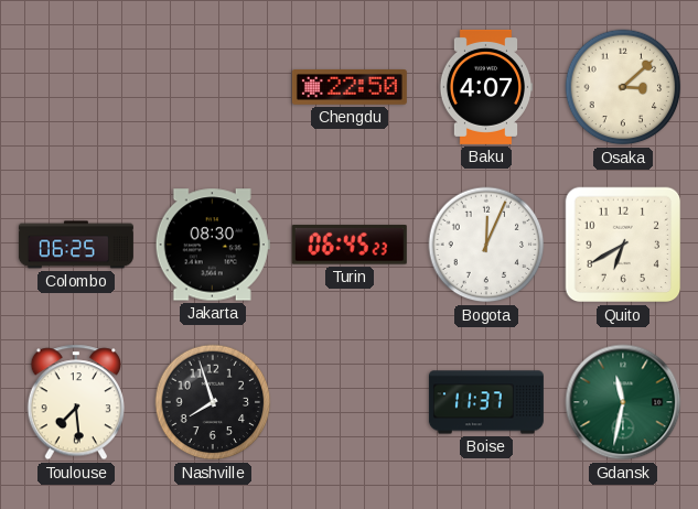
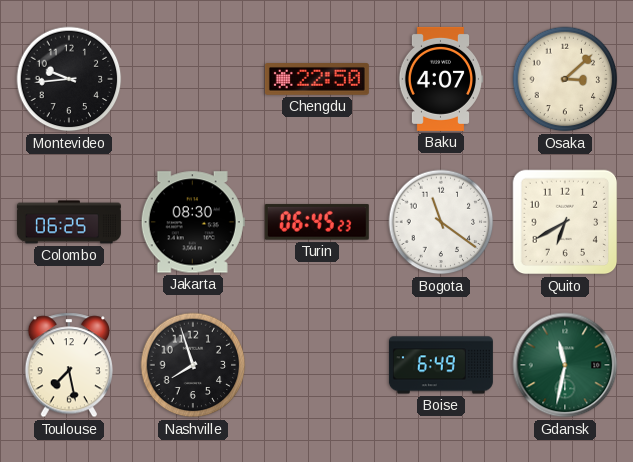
Montevideo: none -> 9:44
Bogota: 12:04 -> 11:21
Toulouse: 7:29 -> 7:28
Boise: 11:37 -> 6:49
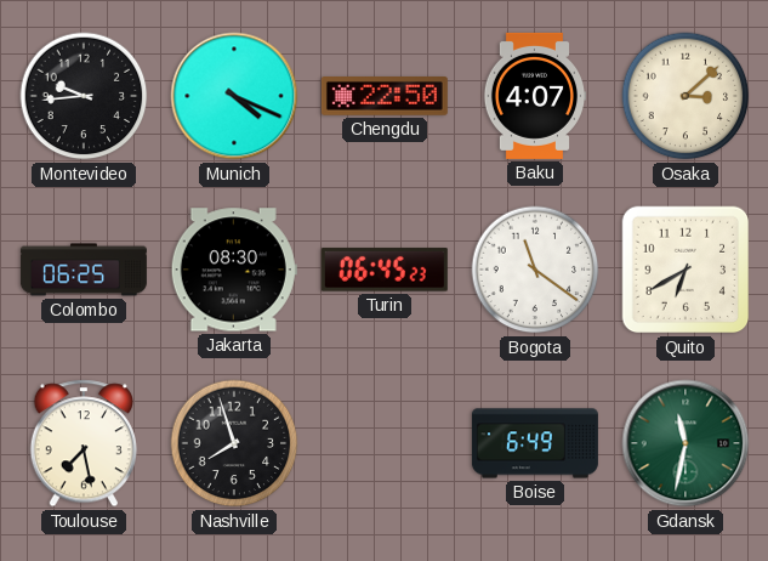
Munich: none -> 4:19
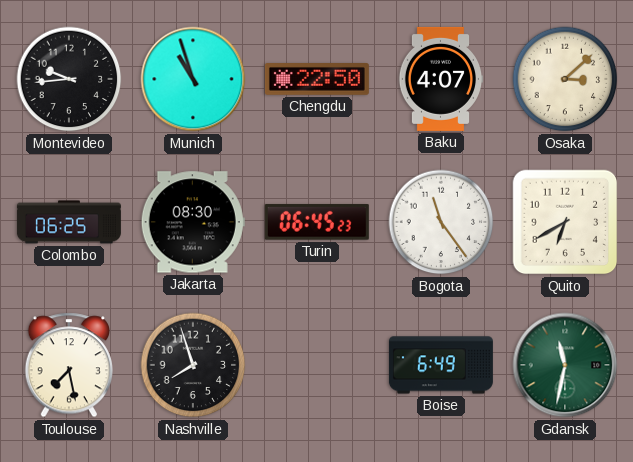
Munich: 4:19 -> 10:57
Bogota: 11:21 -> 11:24
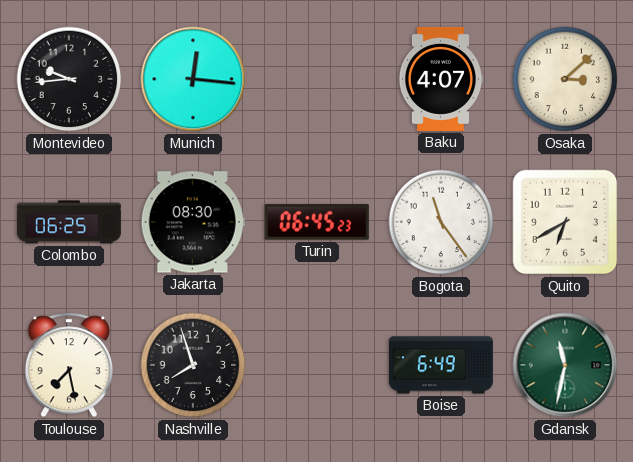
Munich: 10:57 -> 12:16
Chengdu: 22:50 -> none
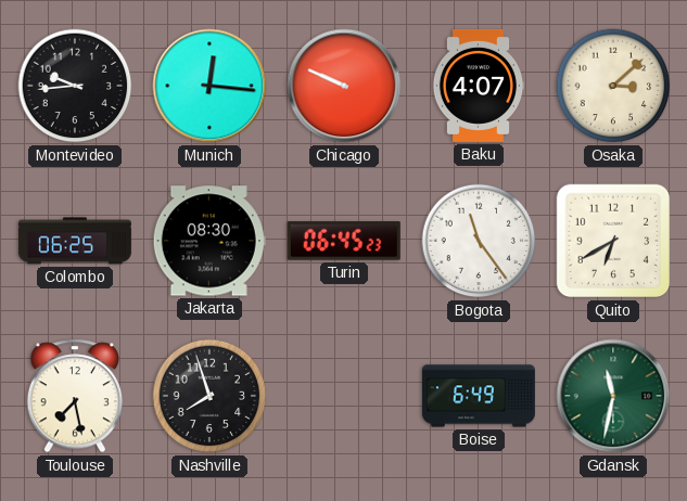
Chicago: none -> 9:49
